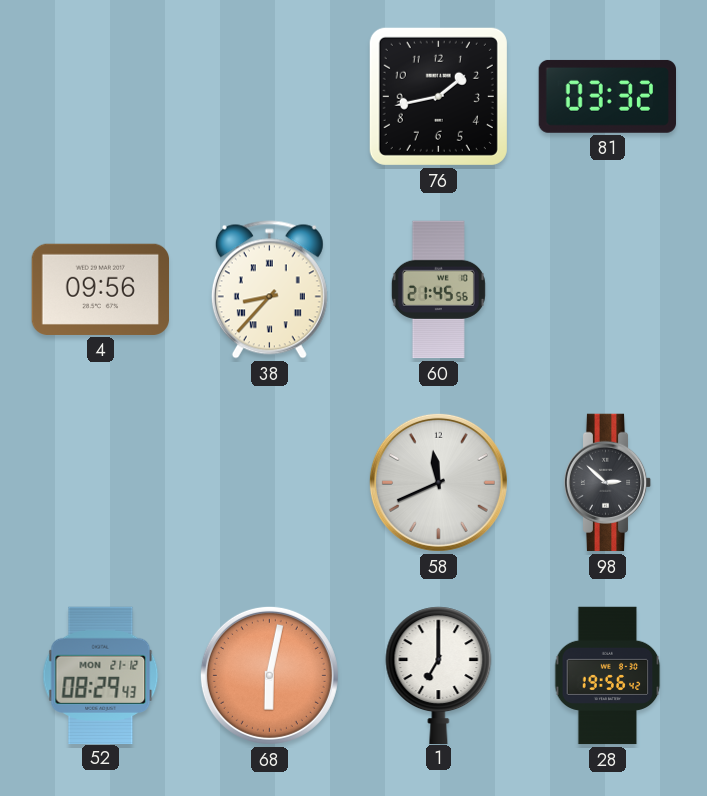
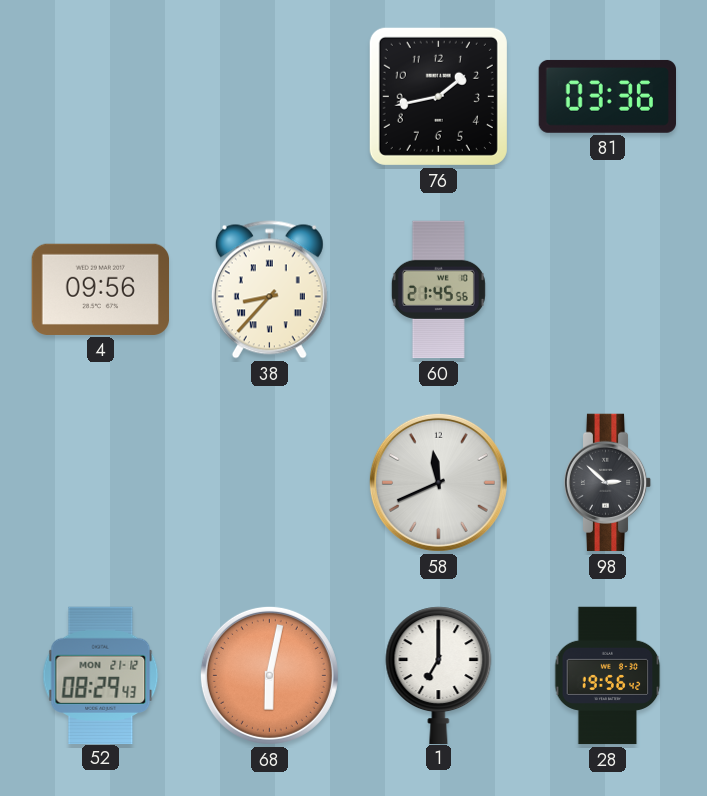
81: 03:32 -> 03:36
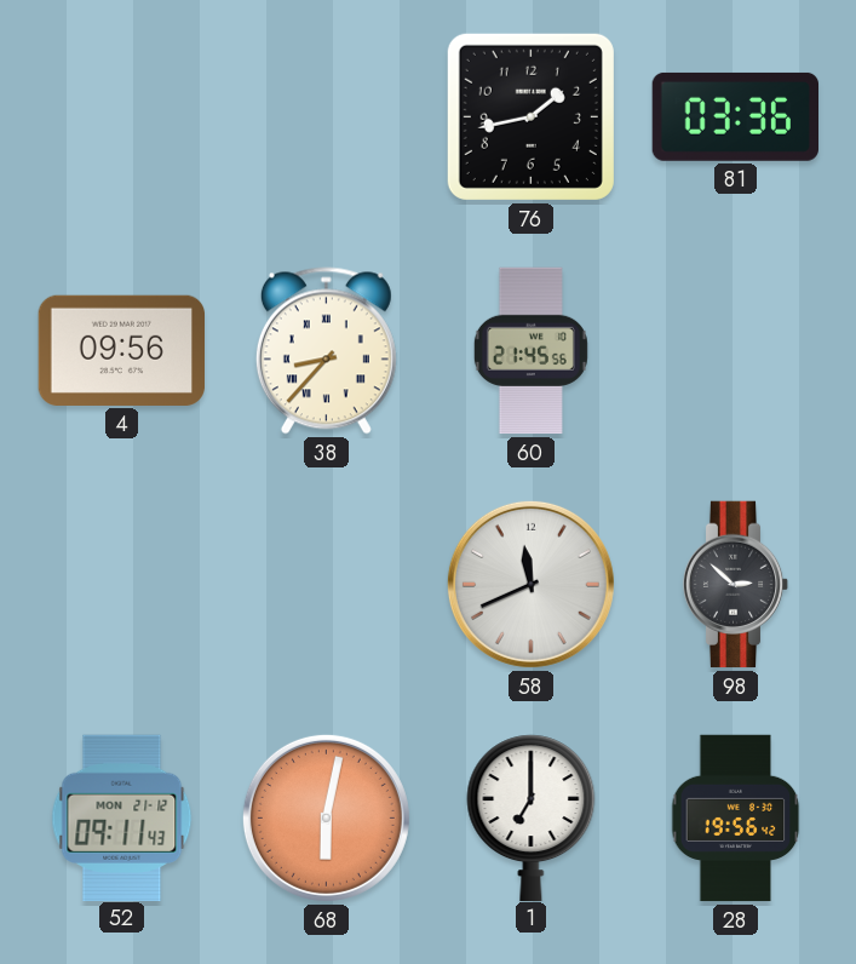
52: 08:29 -> 09:11
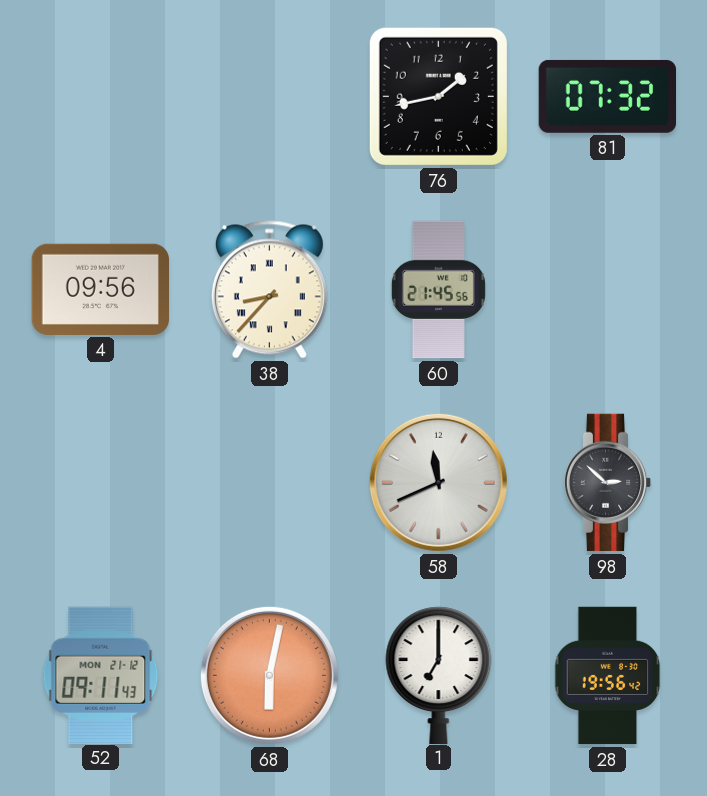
81: 03:36 -> 07:32
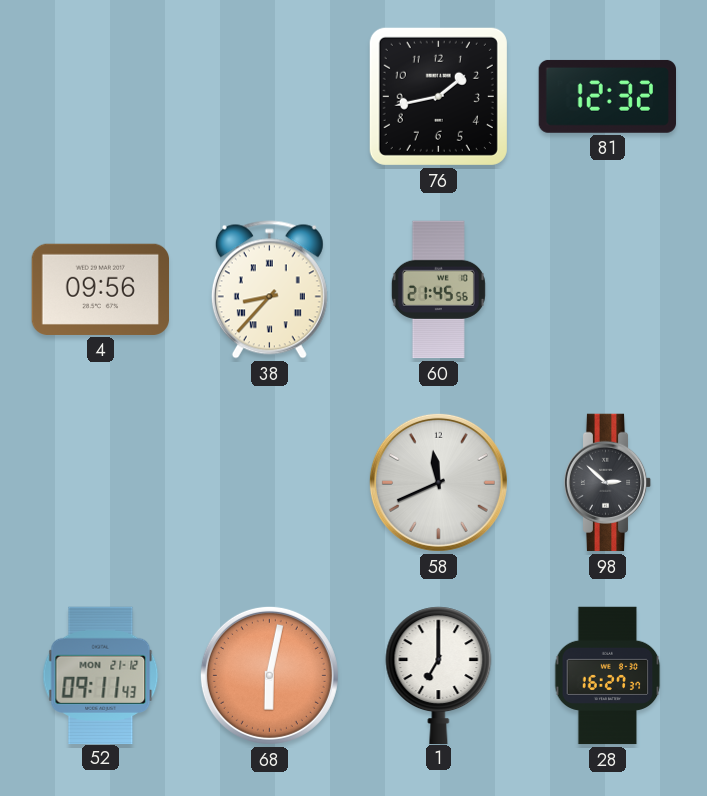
81: 07:32 -> 12:32
28: 19:56 -> 16:27
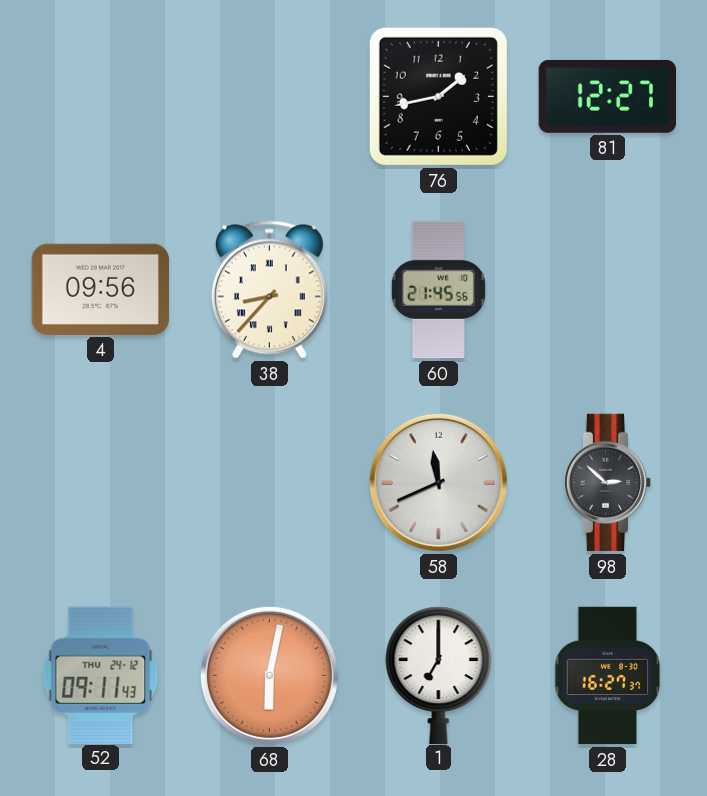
81: 12:32 -> 12:27
52 date: MON 21-12 -> THU 24-12
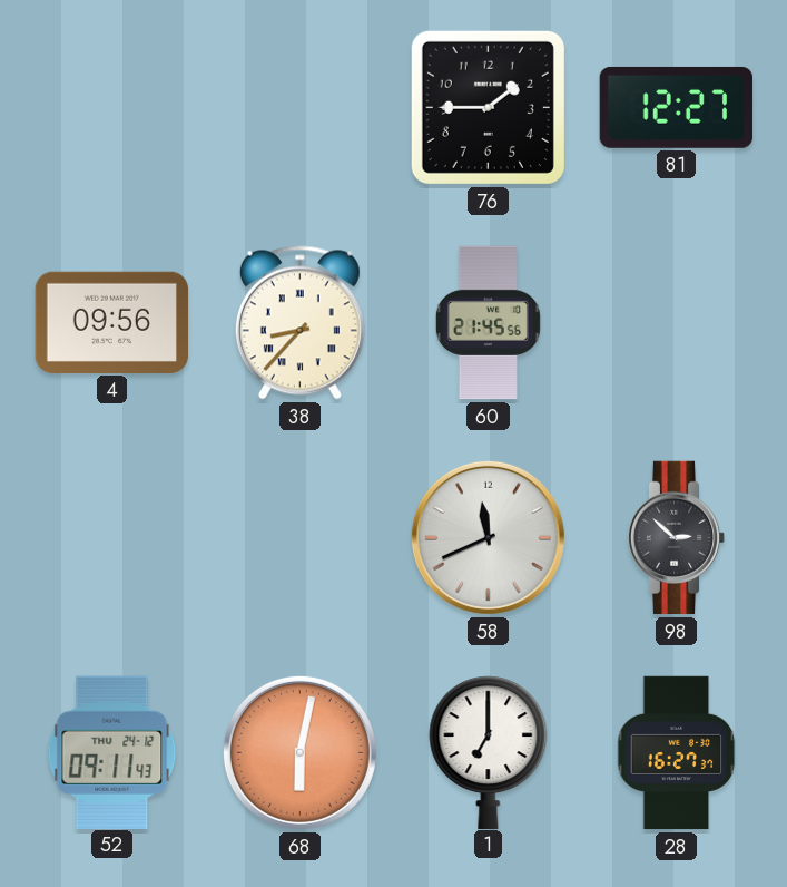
76: 1:43 -> 1:45
